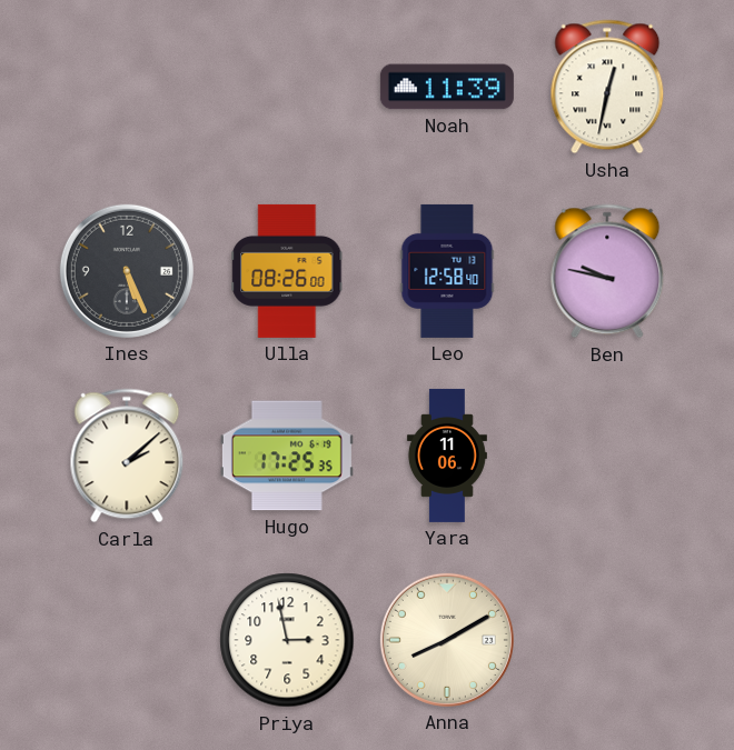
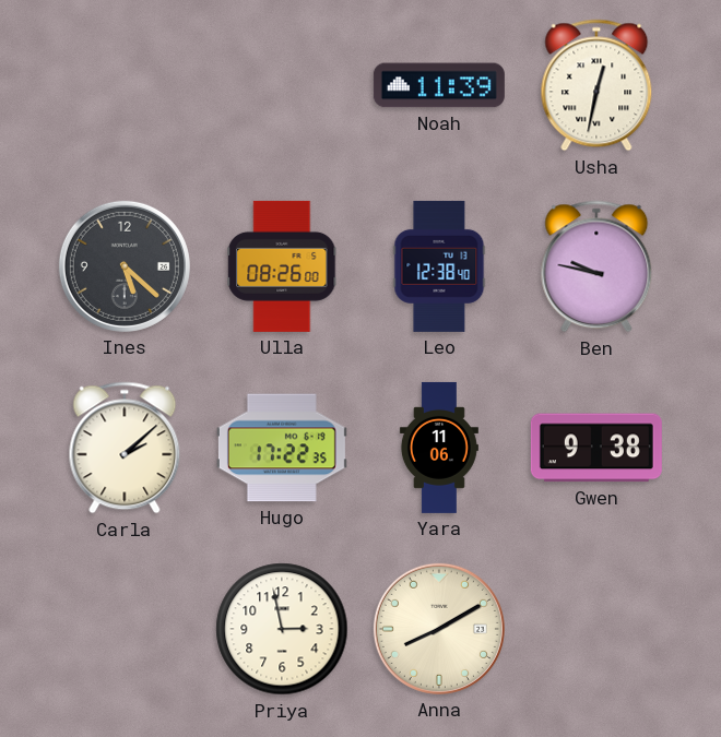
Ines: 5:26 -> 5:22
Leo: 12:58 -> 12:38
Hugo: 17:25 -> 17:22
Gwen: none -> 9:38
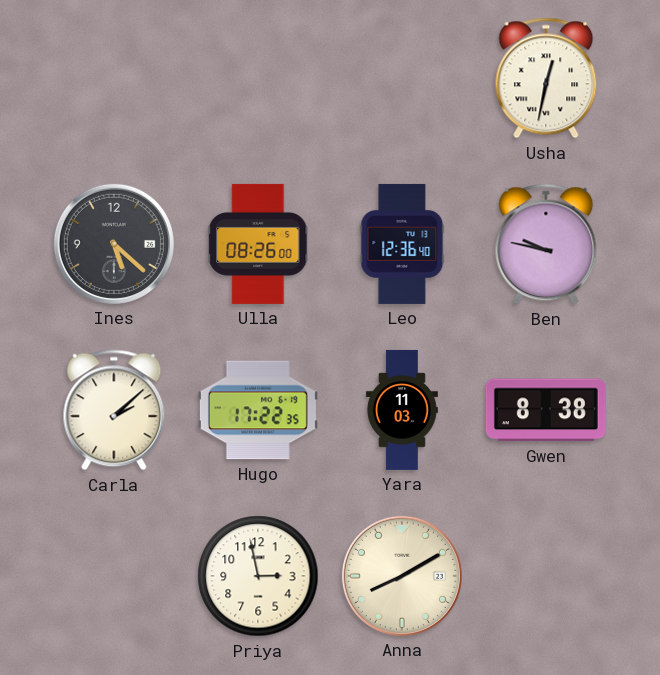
Noah: 11:39 -> none
Leo: 12:38 -> 12:36
Yara: 11:06 -> 11:03
Gwen: 9:38 -> 8:38
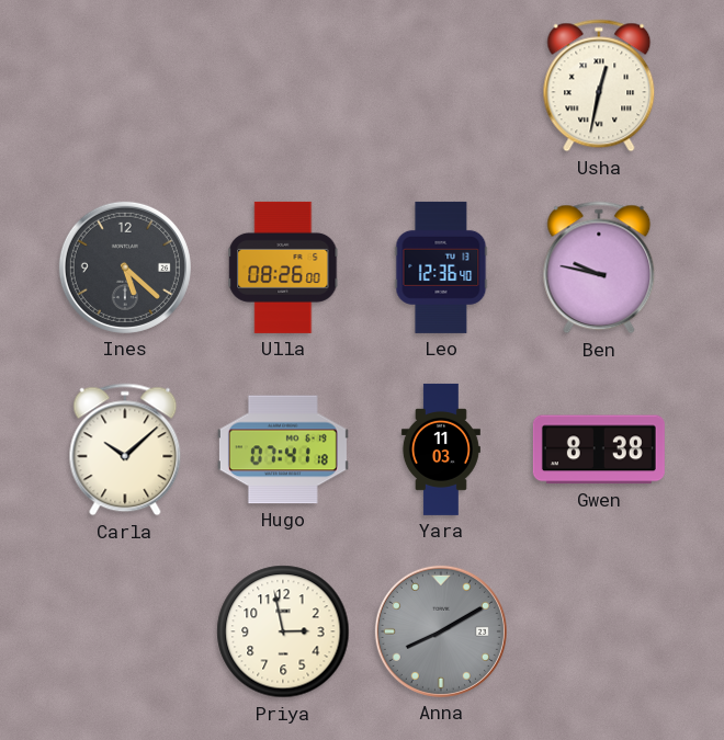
Carla: 2:08 -> 10:08
Hugo: 17:22 -> 07:41
Anna dial: cream -> grey
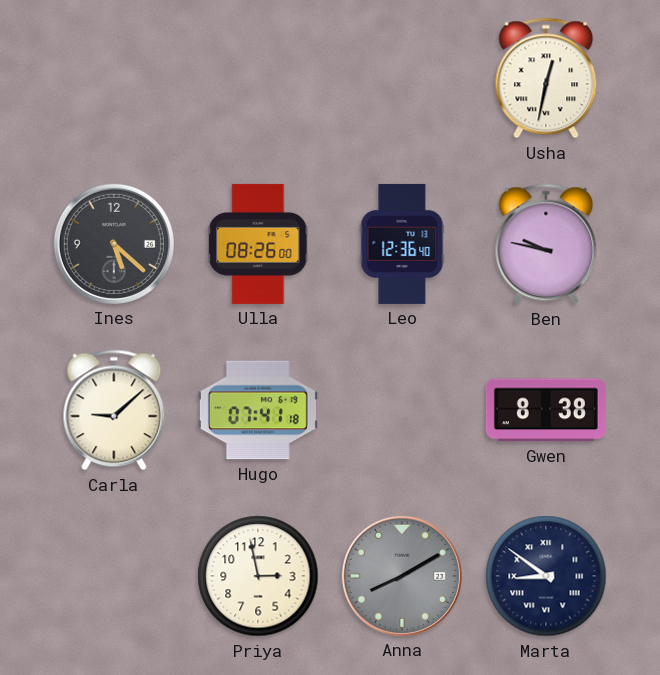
Carla: 10:08 -> 9:08
Yara: 11:03 -> none
Marta: none -> 8:51
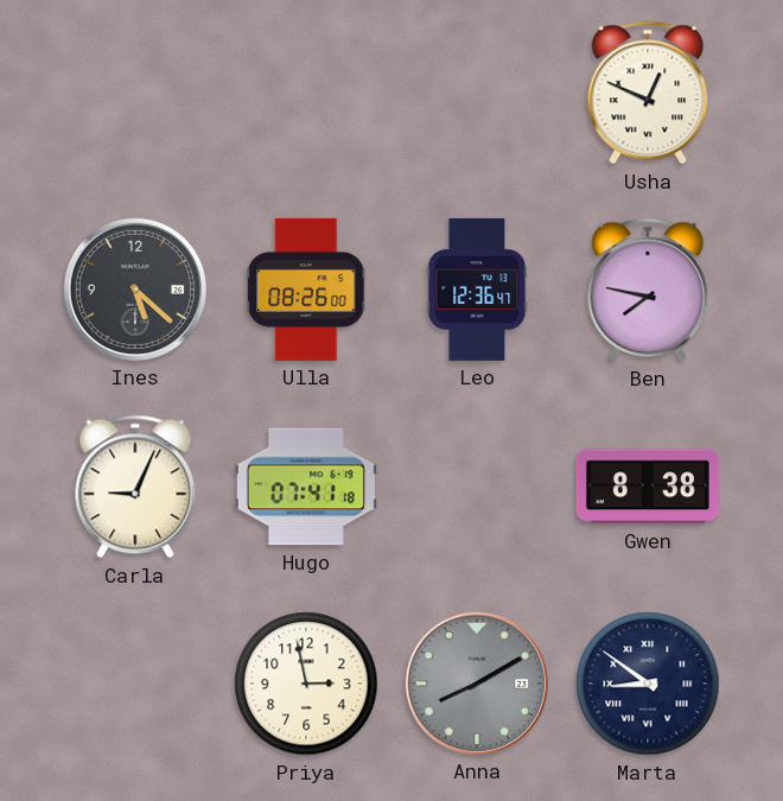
Usha: 12:32 -> 12:49
Leo: 12:36:40 -> 12:36:47
Ben: 9:47 -> 7:47
Carla: 9:08 -> 9:04
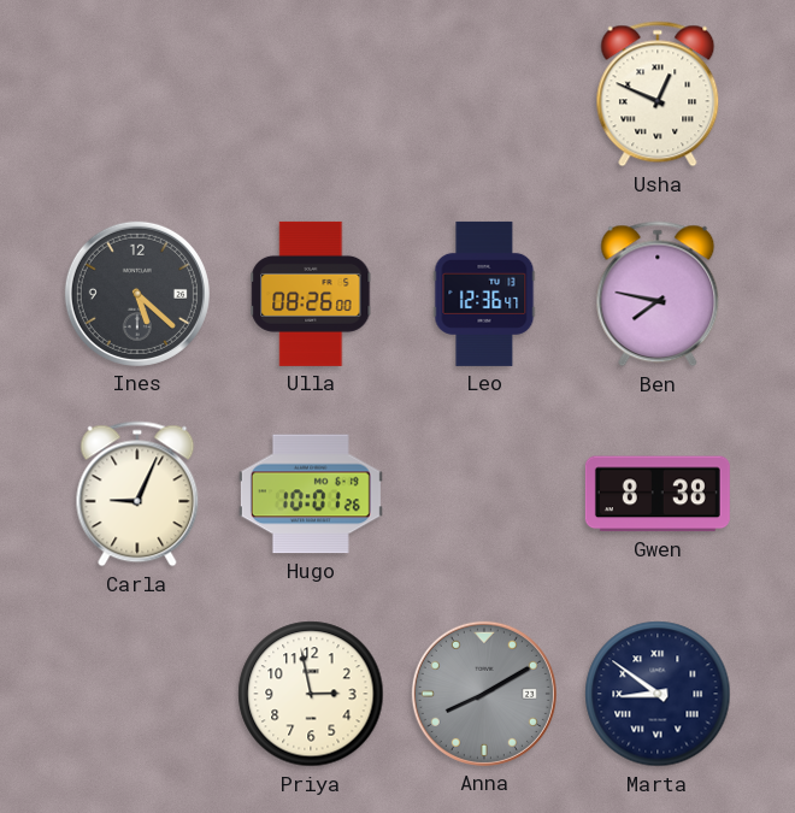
Hugo: 07:41 -> 10:01
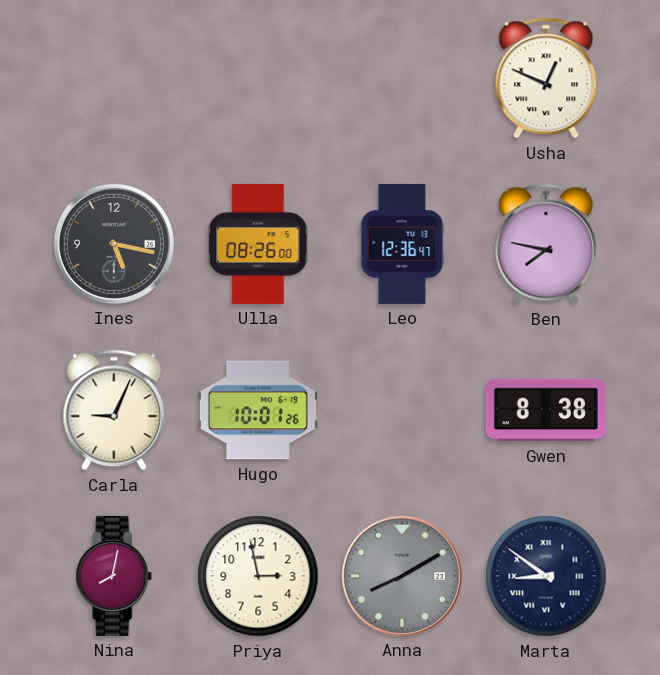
Ines: 5:22 -> 5:17
Nina: none -> 8:02
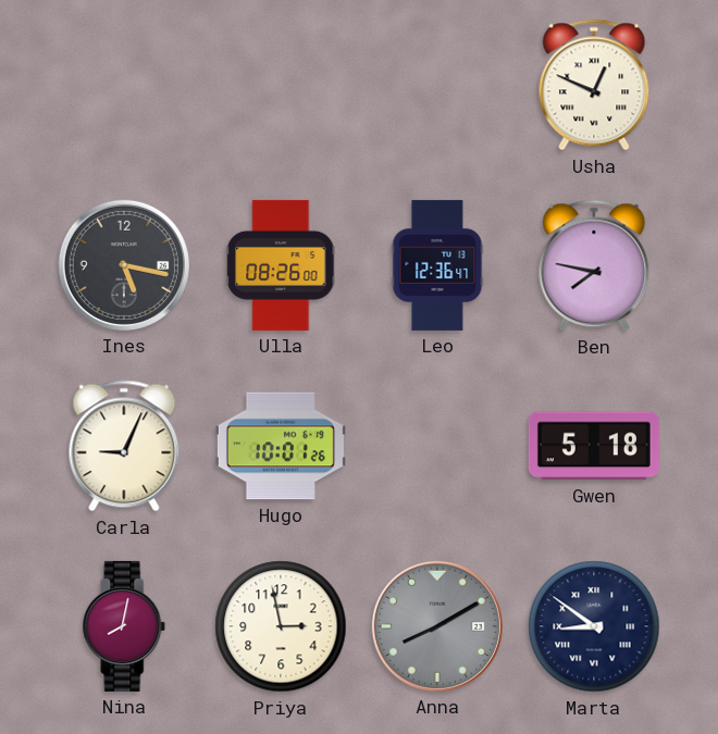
Gwen: 8:38 -> 5:18
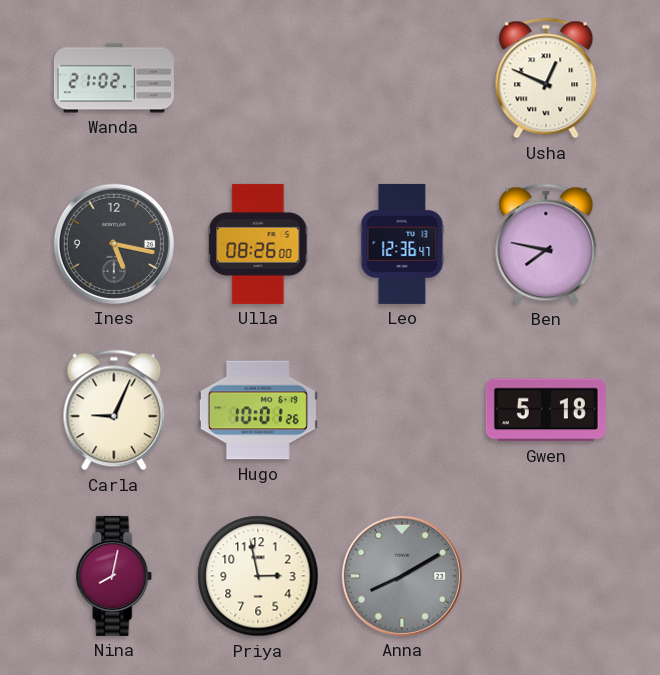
Wanda: none -> 21:02
Marta: 8:51 -> none
